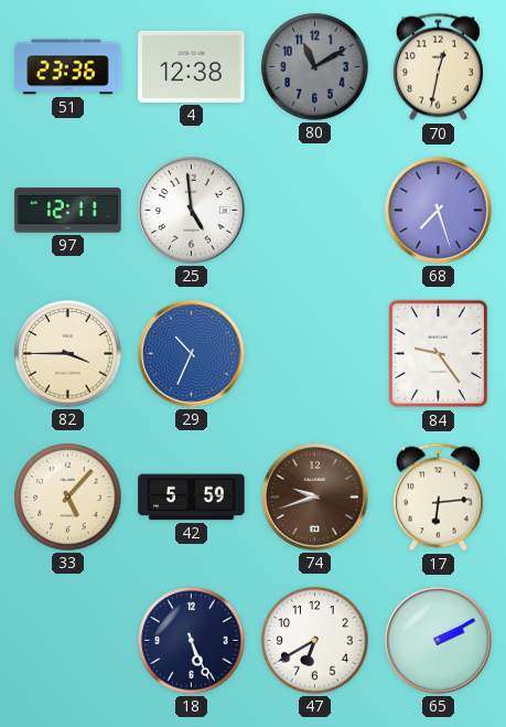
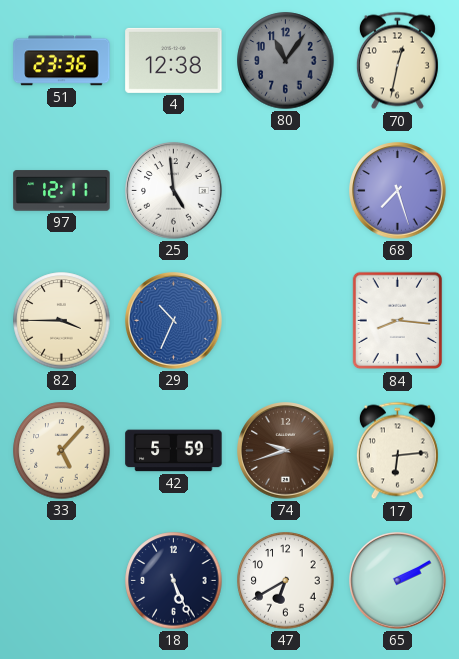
80: 11:10 -> 11:06
84: 9:24 -> 8:16
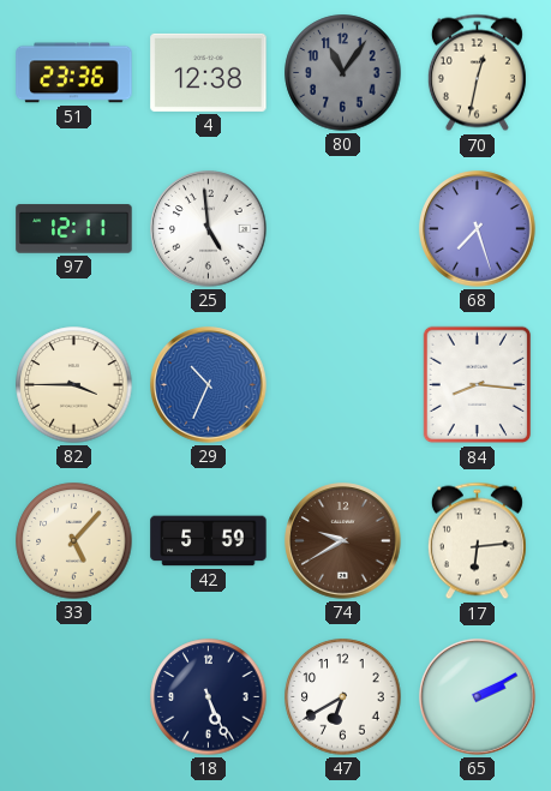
74: 9:42 -> 9:40
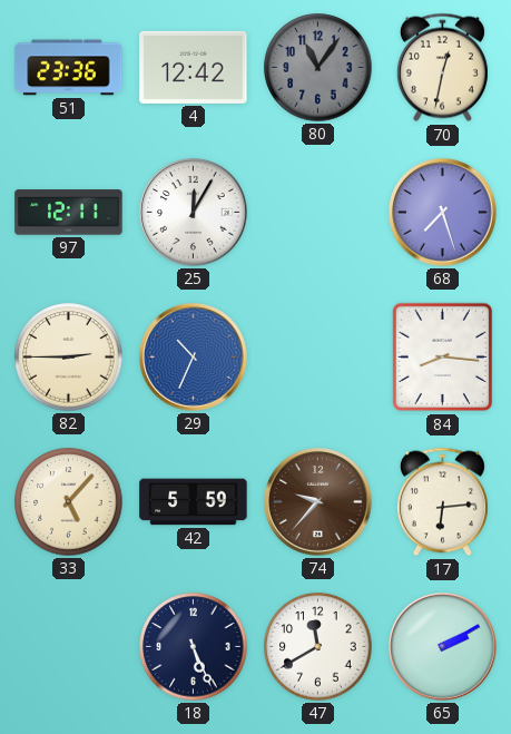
4: 12:38 -> 12:42
25: 4:59 -> 12:05
82: 3:45 -> 2:45
74: 9:40 -> 9:37
47: 6:40 -> 11:40
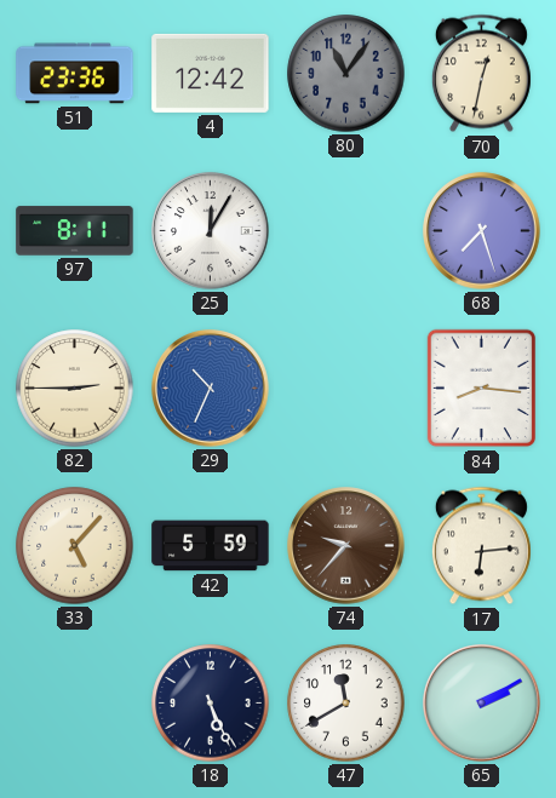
97: 12:11 -> 8:11
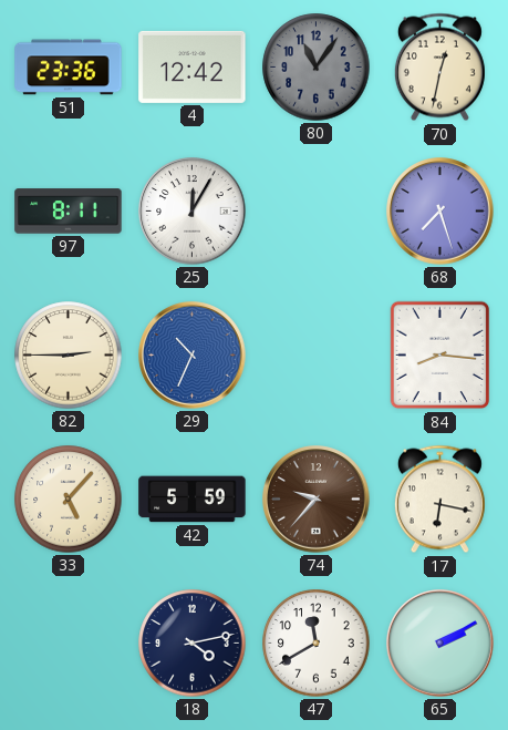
17: 6:14 -> 6:17
18: 5:26 -> 4:13
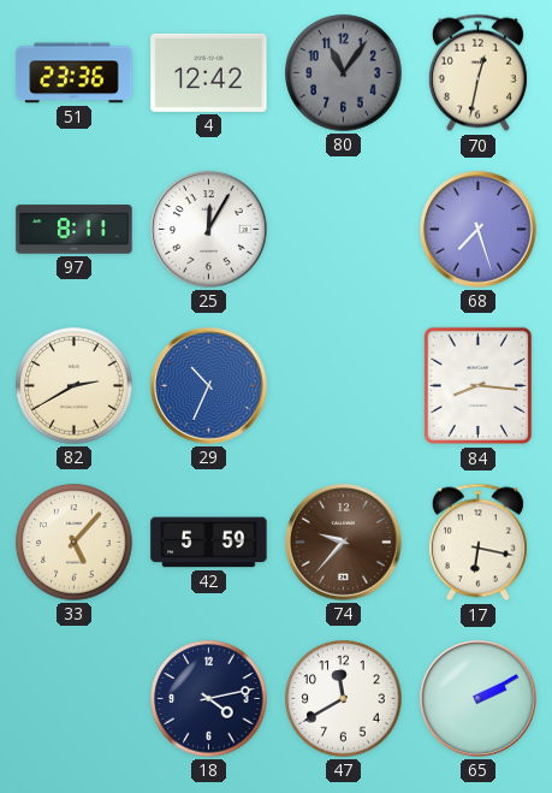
82: 2:45 -> 2:40
